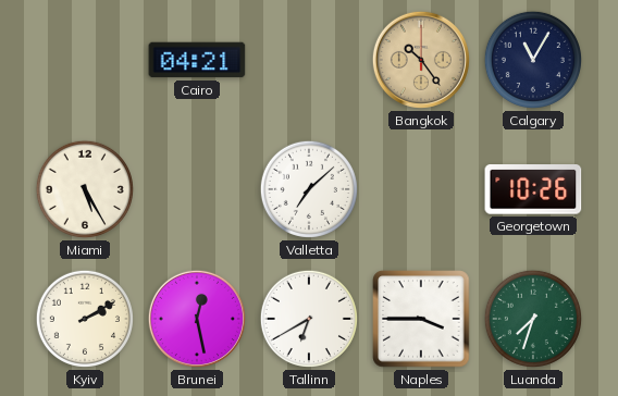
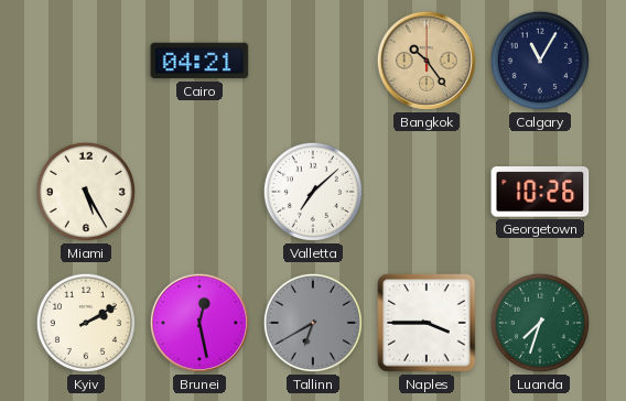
Tallinn dial: white -> grey
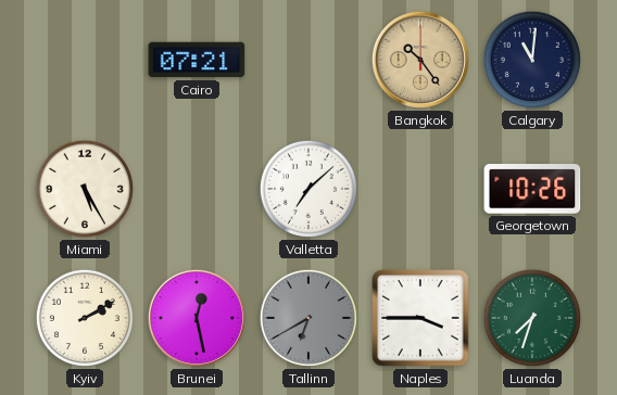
Cairo: 04:21 -> 07:21
Calgary: 11:05 -> 11:01
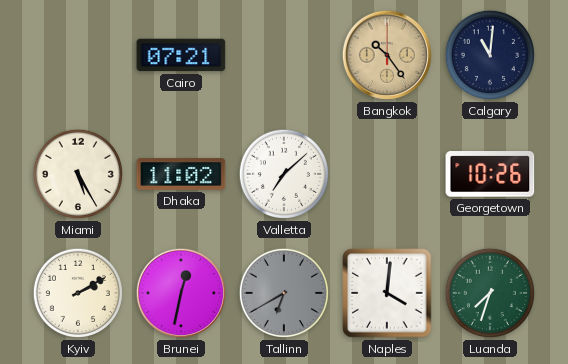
Dhaka: none -> 11:02
Brunei: 12:28 -> 12:32
Naples: 3:45 -> 4:01
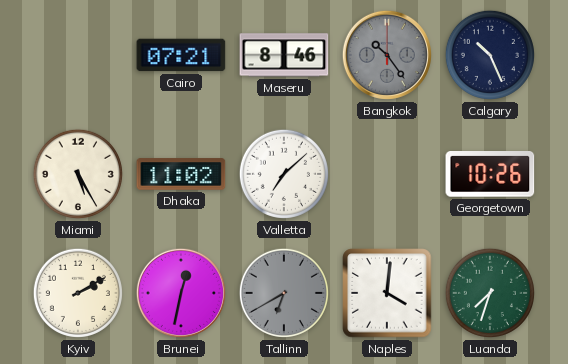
Maseru: none -> 8:46
Bangkok dial: champagne -> grey
Calgary: 11:01 -> 10:26
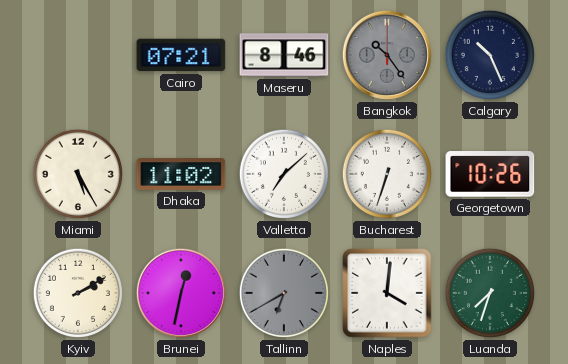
Bucharest: none -> 6:33
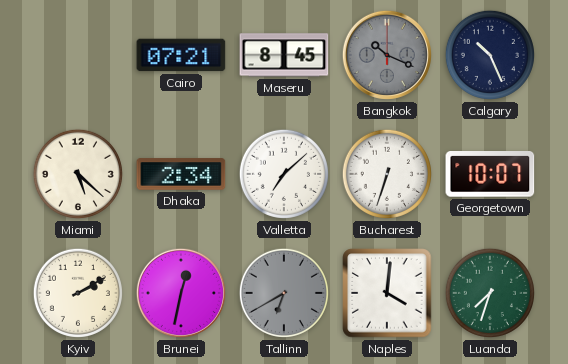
Maseru: 8:46 -> 8:45
Bangkok: 10:24 -> 10:19
Miami: 5:25 -> 5:22
Dhaka: 11:02 -> 2:34
Georgetown: 10:26 -> 10:07
